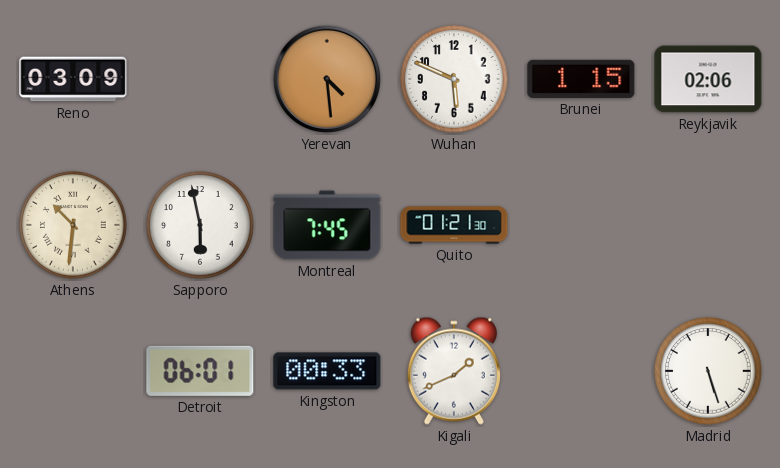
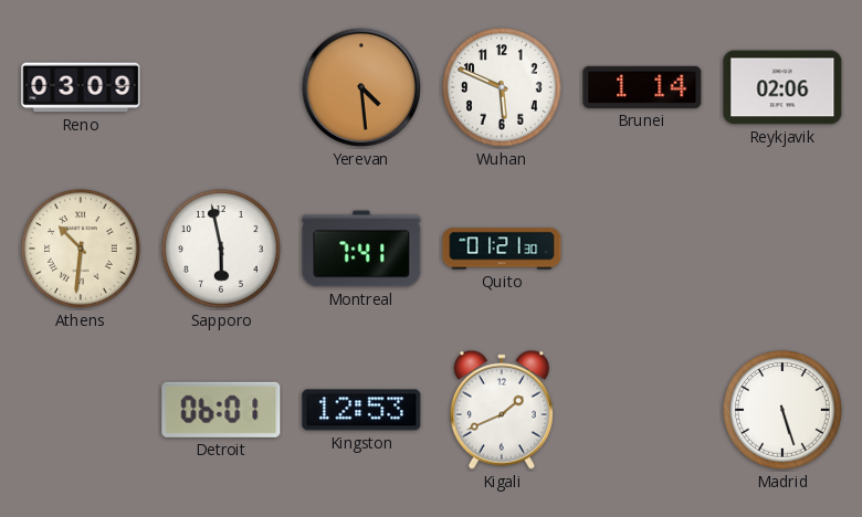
Brunei: 1:15 -> 1:14
Montreal: 7:45 -> 7:41
Kingston: 00:33 -> 12:53
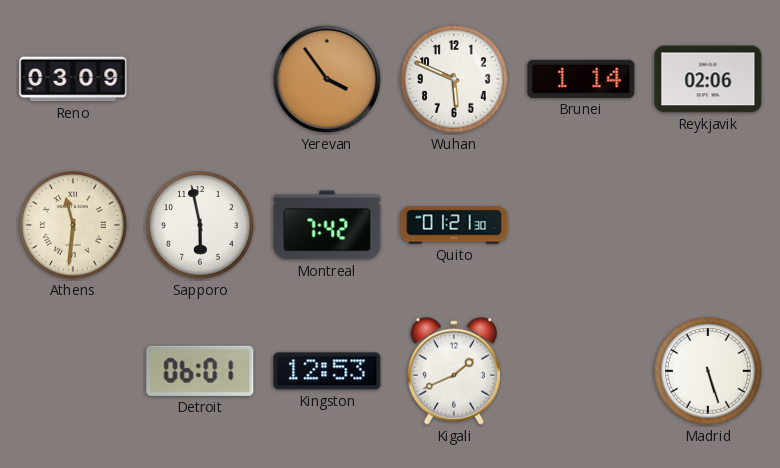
Yerevan: 4:29 -> 3:54
Athens: 10:31 -> 11:31
Montreal: 7:41 -> 7:42
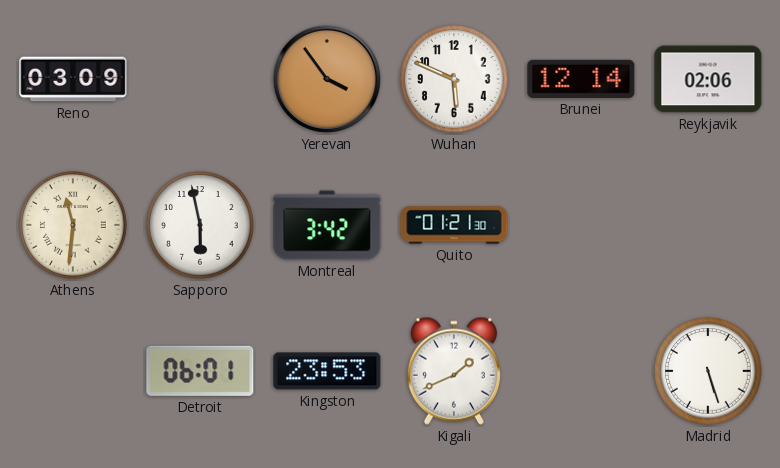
Brunei: 1:14 -> 12:14
Montreal: 7:42 -> 3:42
Kingston: 12:53 -> 23:53
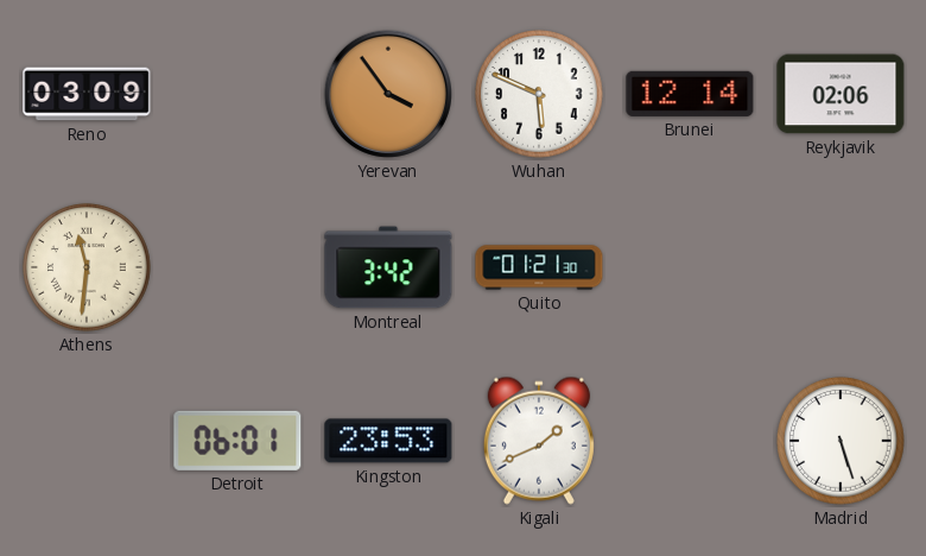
Sapporo: 5:58 -> none
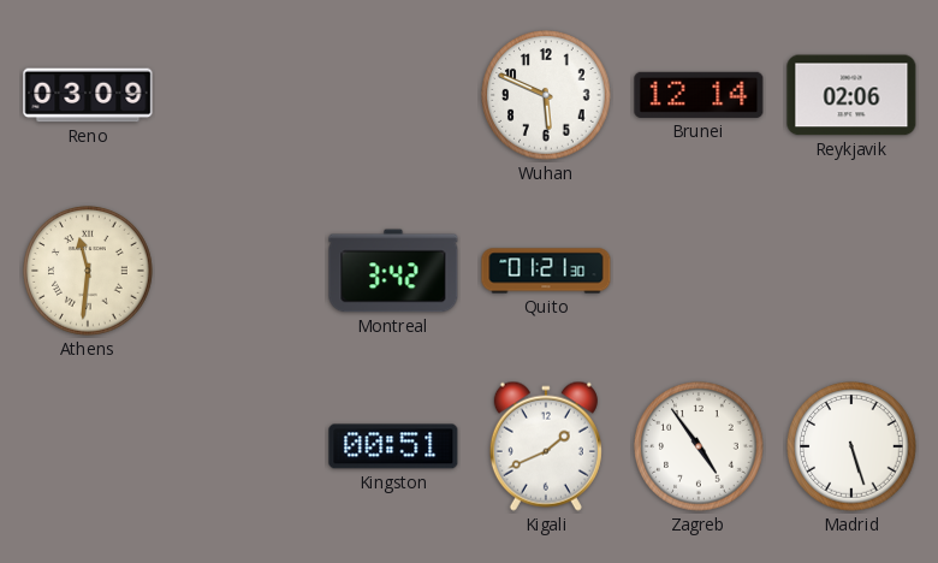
Yerevan: 3:54 -> none
Detroit: 06:01 -> none
Kingston: 23:53 -> 00:51
Zagreb: none -> 4:54
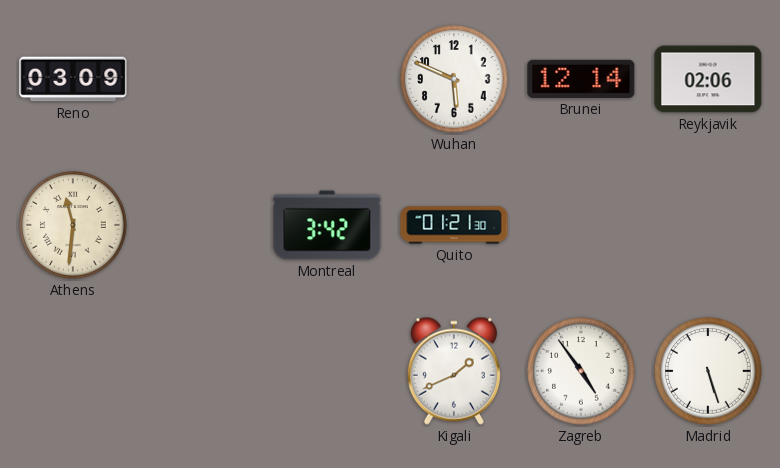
Kingston: 00:51 -> none
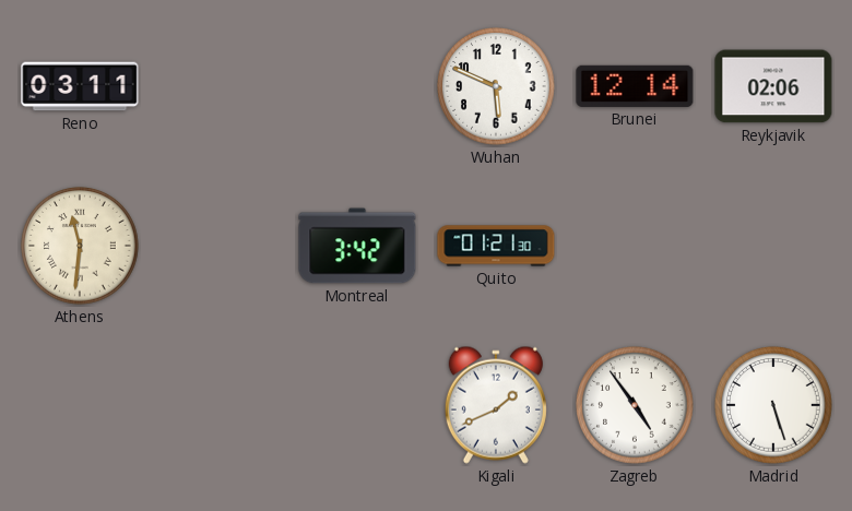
Reno: 03:09 -> 03:11
